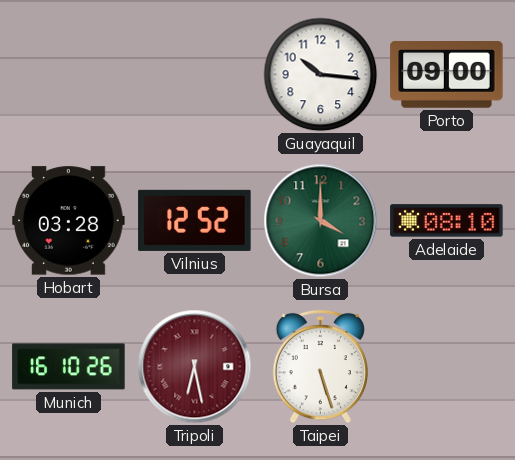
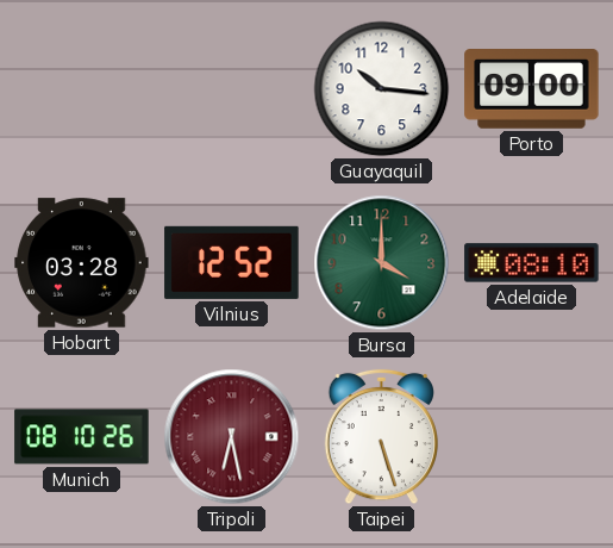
Munich: 16:10 -> 08:10
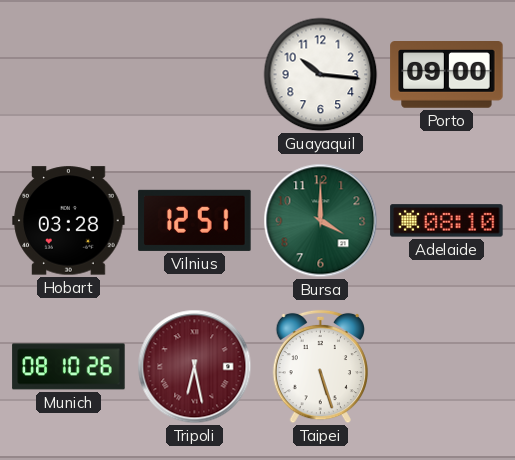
Vilnius: 12:52 -> 12:51
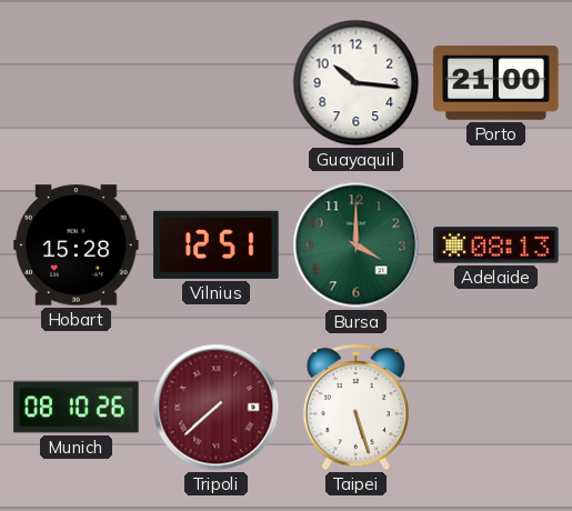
Porto: 09:00 -> 21:00
Hobart: 03:28 -> 15:28
Adelaide: 08:10 -> 08:13
Tripoli: 6:28 -> 7:38
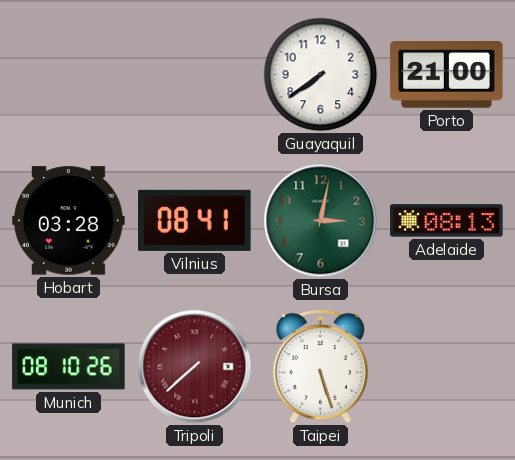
Guayaquil: 10:16 -> 7:39
Hobart: 15:28 -> 03:28
Vilnius: 12:51 -> 08:41
Bursa: 4:00 -> 3:02
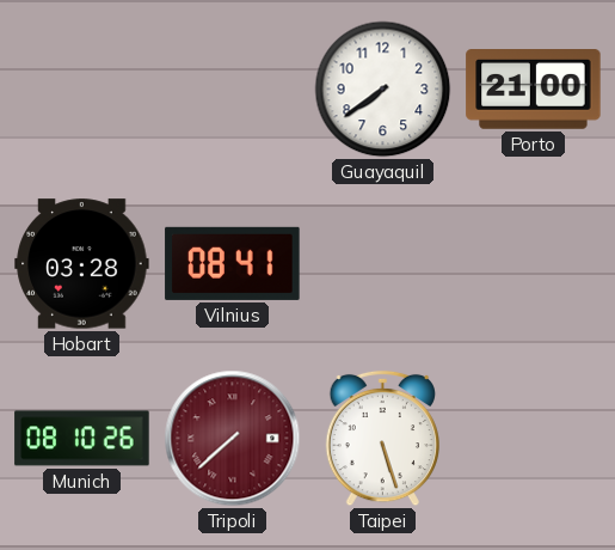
Bursa: 3:02 -> none
Adelaide: 08:13 -> none
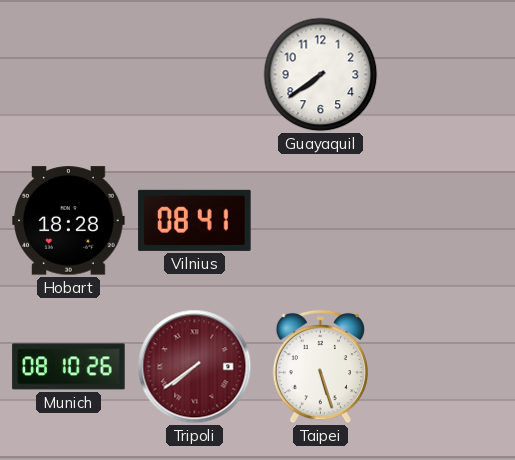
Porto: 21:00 -> none
Hobart: 03:28 -> 18:28
Tripoli: 7:38 -> 7:39
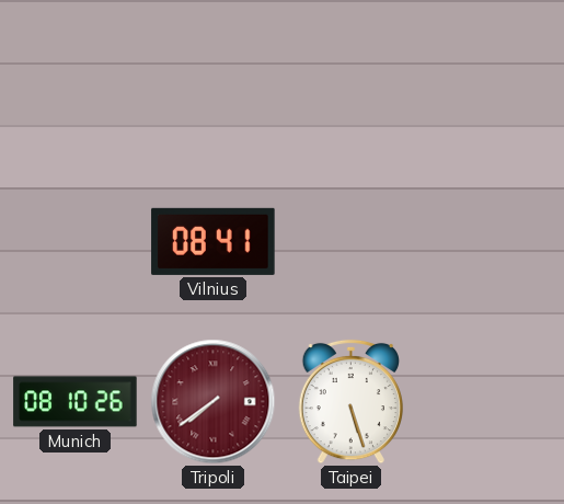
Guayaquil: 7:39 -> none
Hobart: 18:28 -> none
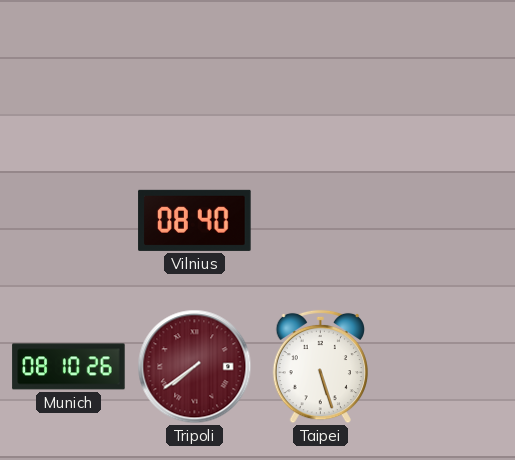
Vilnius: 08:41 -> 08:40
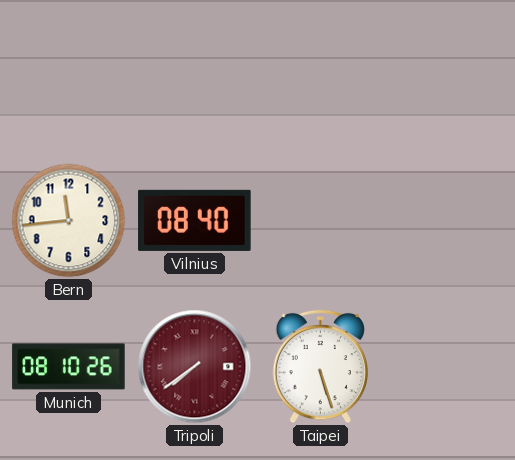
Bern: none -> 11:44
